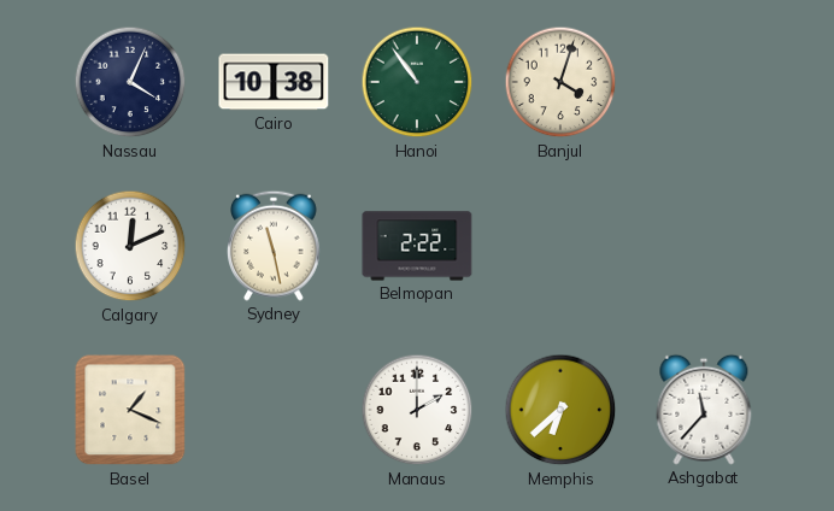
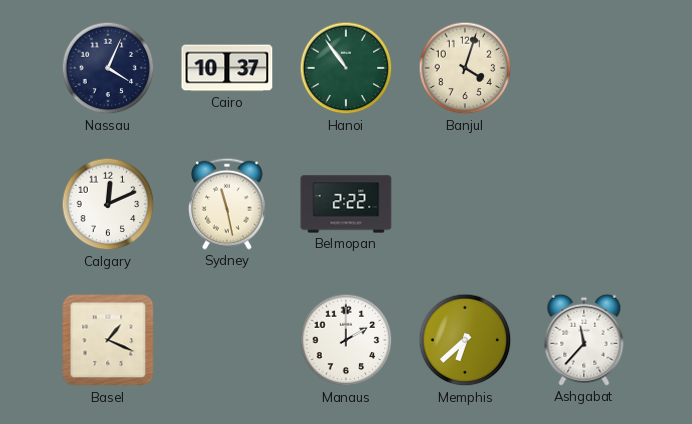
Cairo: 10:38 -> 10:37
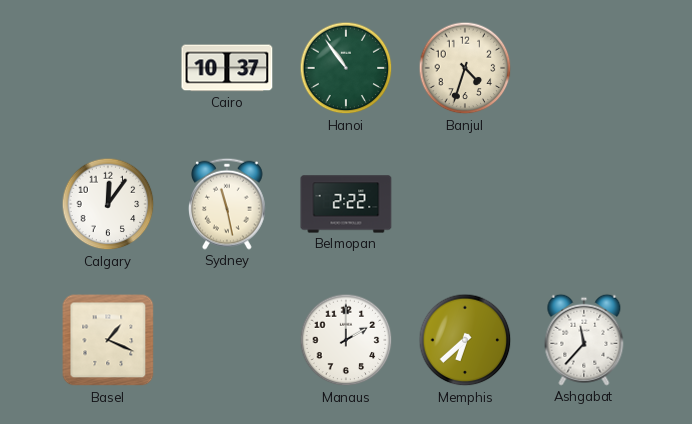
Nassau: 4:04 -> none
Banjul: 4:03 -> 4:33
Calgary: 12:11 -> 12:06
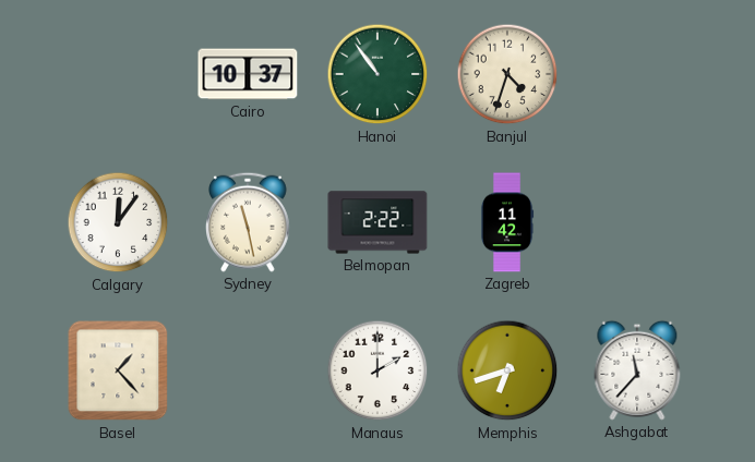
Zagreb: none -> 11:42
Basel: 1:19 -> 1:23
Memphis: 6:38 -> 6:42
